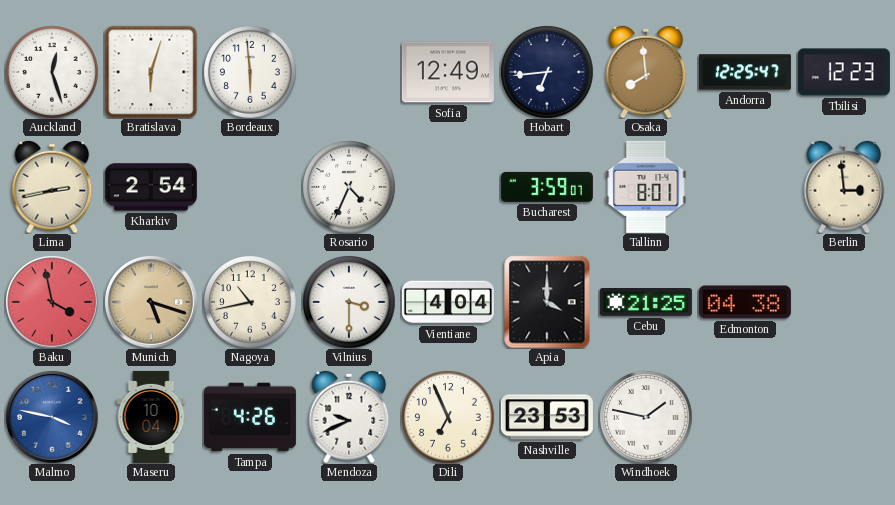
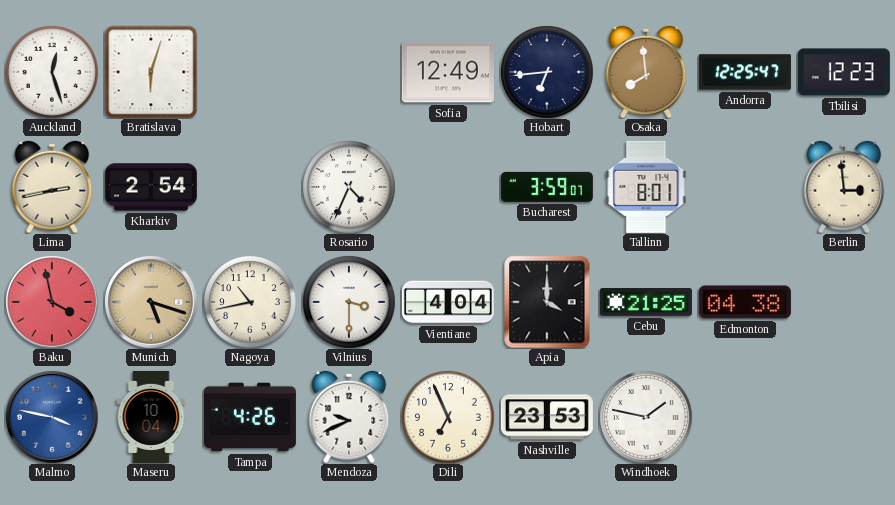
Bordeaux: 5:59 -> none
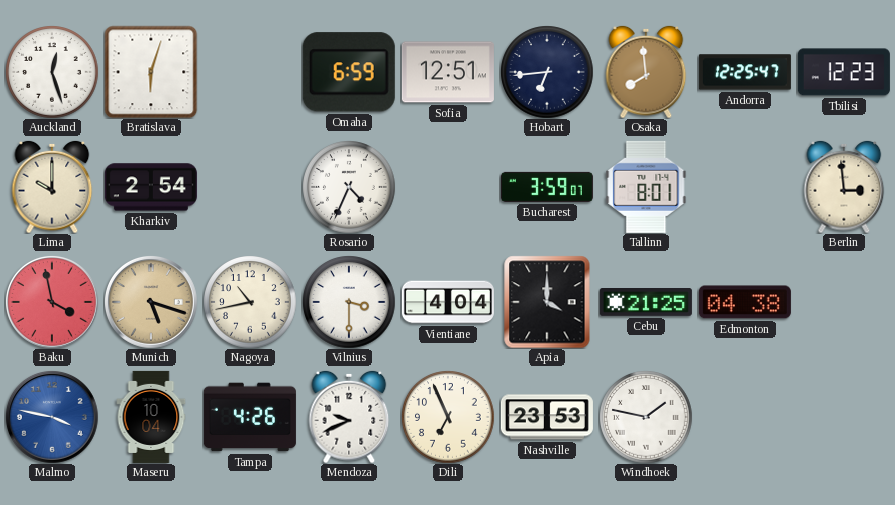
Omaha: none -> 6:59
Sofia: 12:49 -> 12:51
Lima: 2:43 -> 10:00
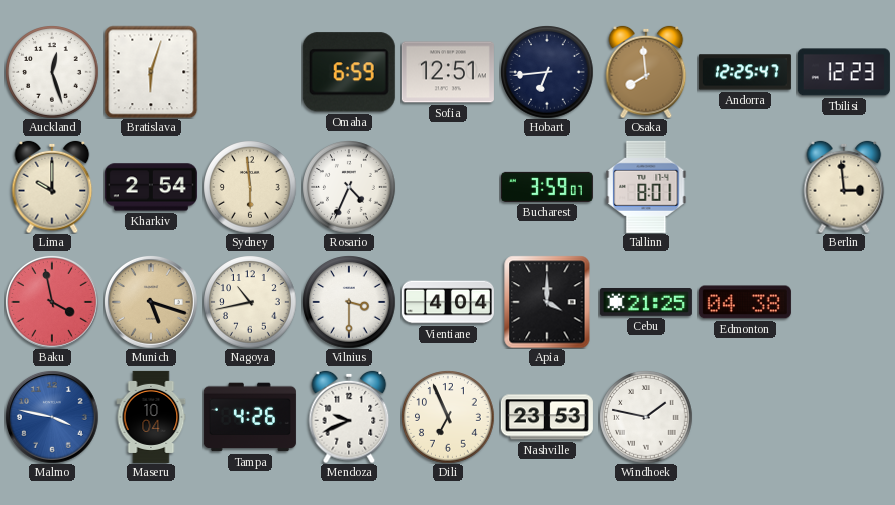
Sydney: none -> 5:59
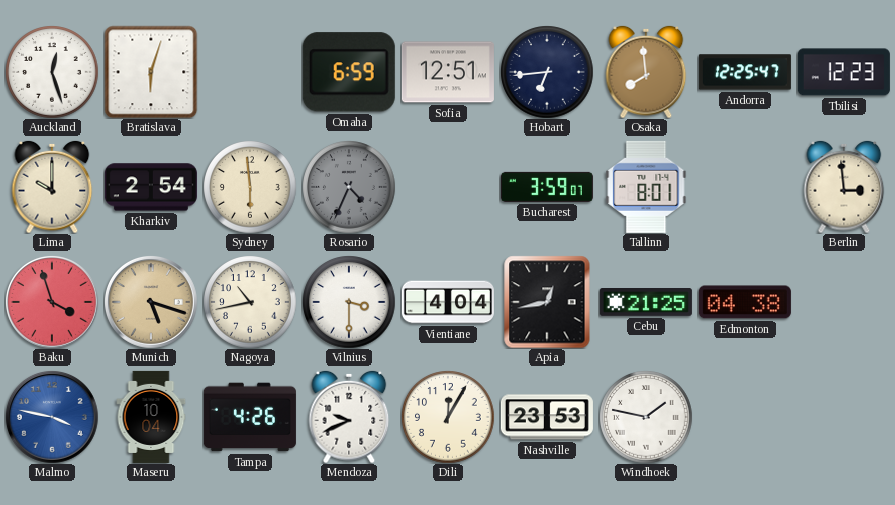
Rosario dial: white -> grey
Baku: 3:58 -> 3:57
Apia: 4:00 -> 12:43
Dili: 6:56 -> 12:05
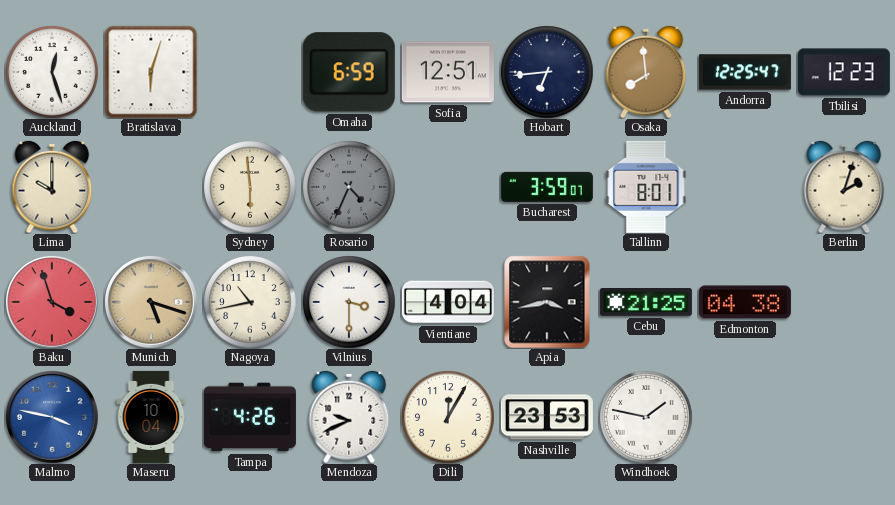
Kharkiv: 2:54 -> none
Berlin: 2:59 -> 2:03
Apia: 12:43 -> 3:43
